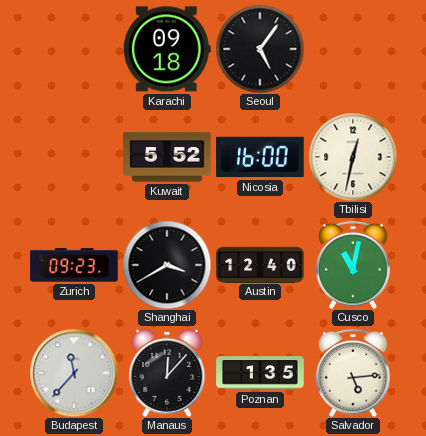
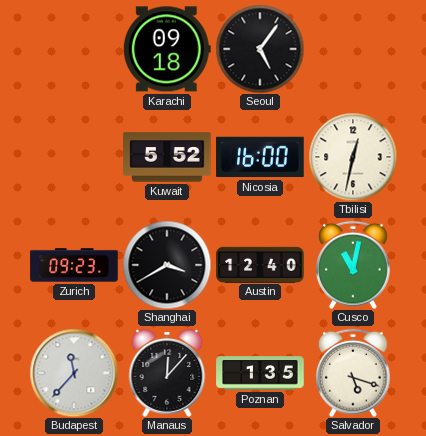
Salvador: 5:14 -> 5:18
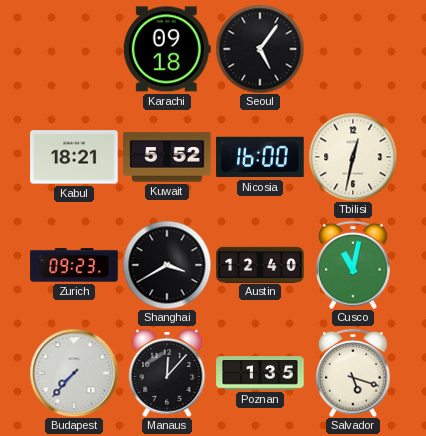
Kabul: none -> 18:21
Budapest: 11:37 -> 7:37
